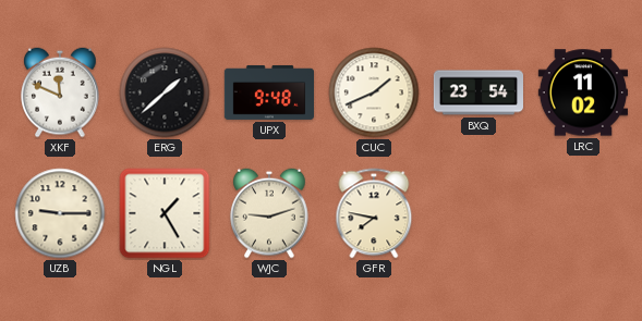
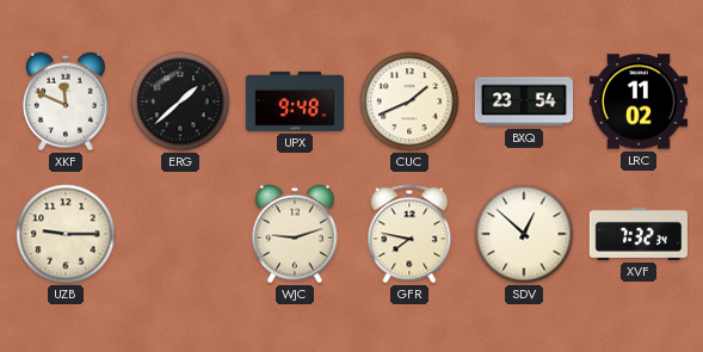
NGL: 1:25 -> none
SDV: none -> 12:52
XVF: none -> 7:32
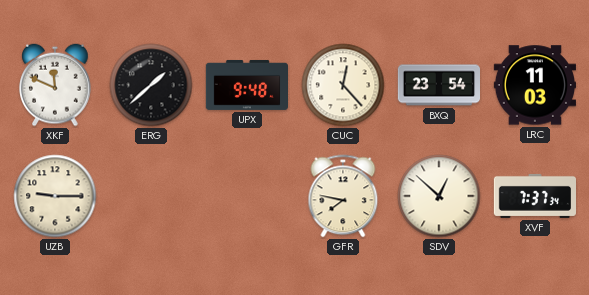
CUC: 1:41 -> 12:23
LRC: 11:02 -> 11:03
WJC: 9:12 -> none
XVF: 7:32 -> 7:37
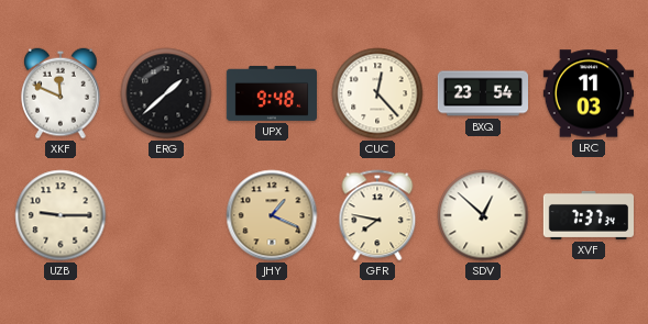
JHY: none -> 1:19
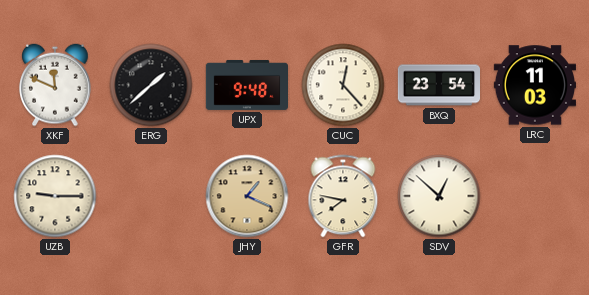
XVF: 7:37 -> none
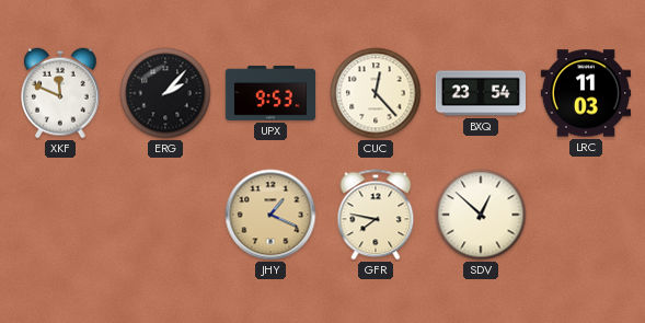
ERG: 1:38 -> 2:07
UPX: 9:48 -> 9:53
UZB: 9:15 -> none
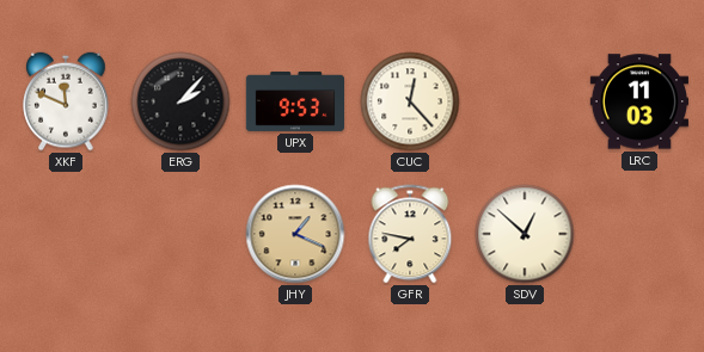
BXQ: 23:54 -> none
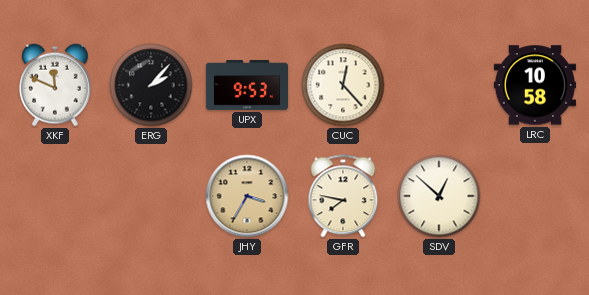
LRC: 11:03 -> 10:58
JHY: 1:19 -> 3:35
